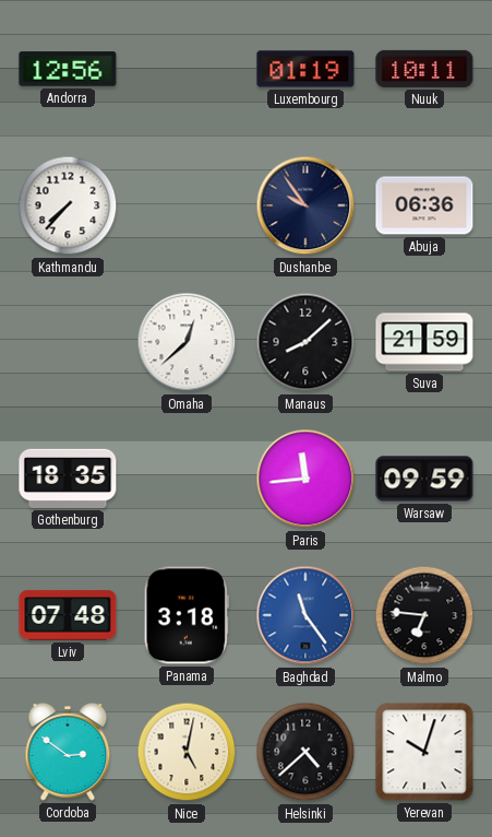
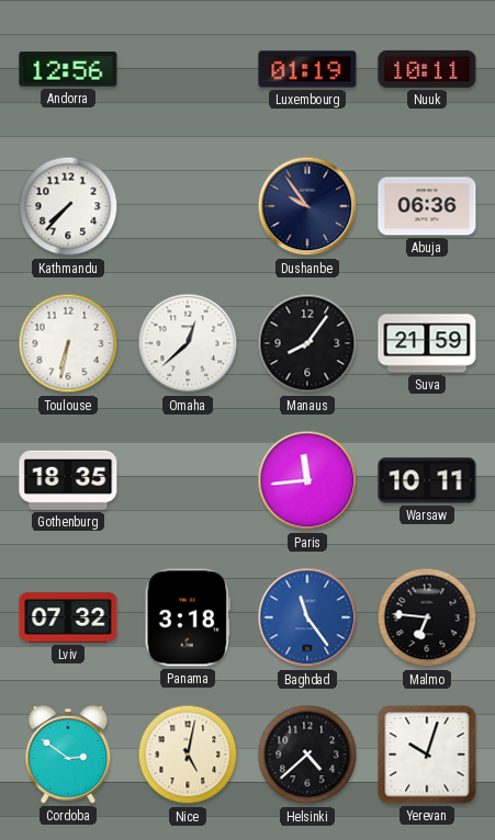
Toulouse: none -> 6:32
Manaus: 8:08 -> 8:06
Warsaw: 09:59 -> 10:11
Lviv: 07:48 -> 07:32
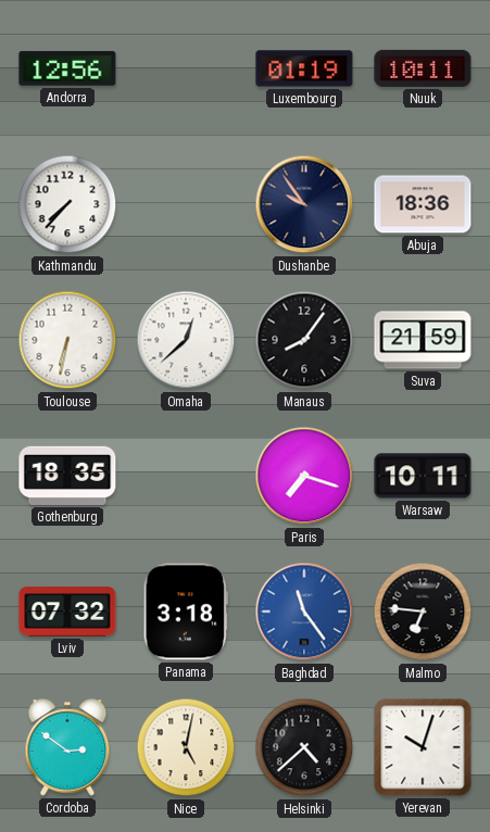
Abuja: 06:36 -> 18:36
Paris: 11:44 -> 7:18
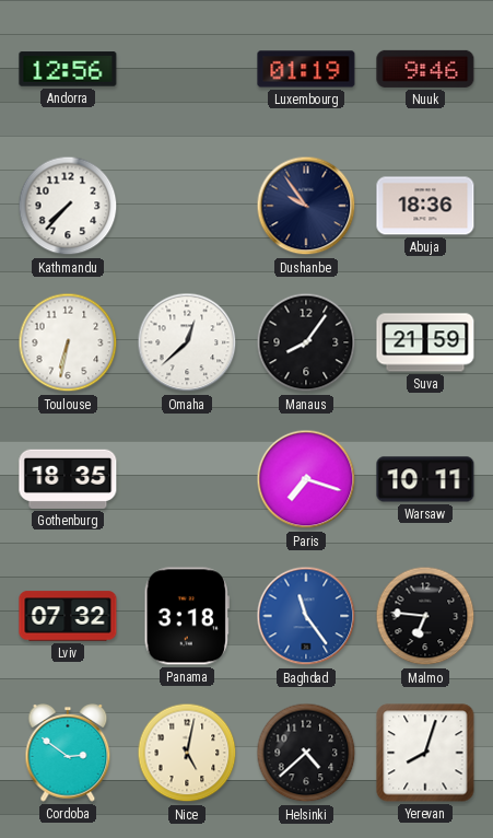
Nuuk: 10:11 -> 9:46
Yerevan: 10:03 -> 8:03
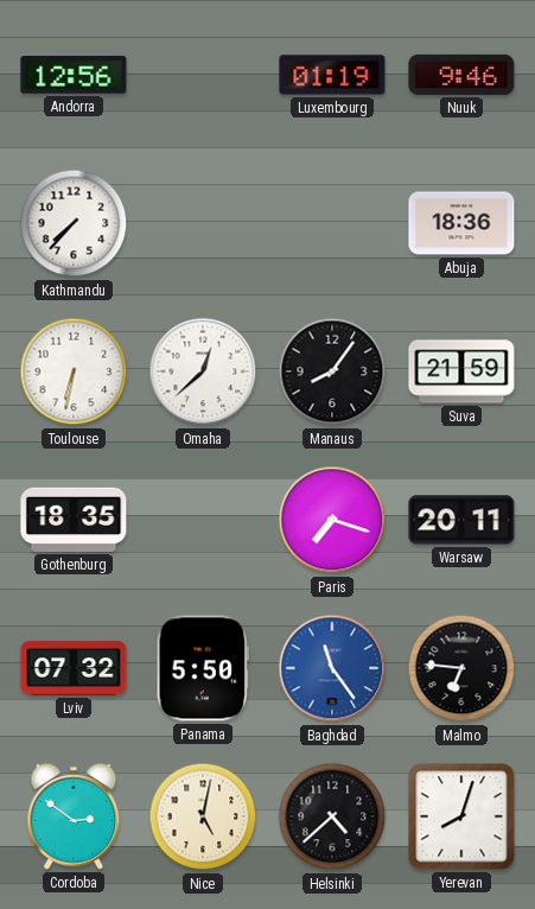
Dushanbe: 9:54 -> none
Warsaw: 10:11 -> 20:11
Panama: 3:18 -> 5:50
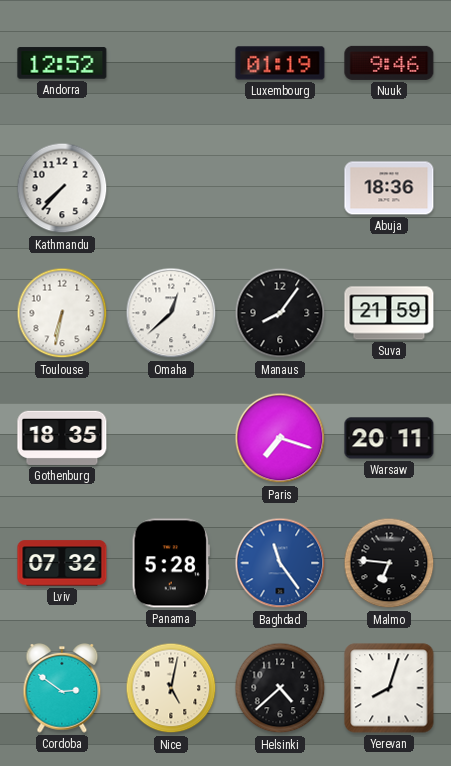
Andorra: 12:56 -> 12:52
Panama: 5:50 -> 5:28
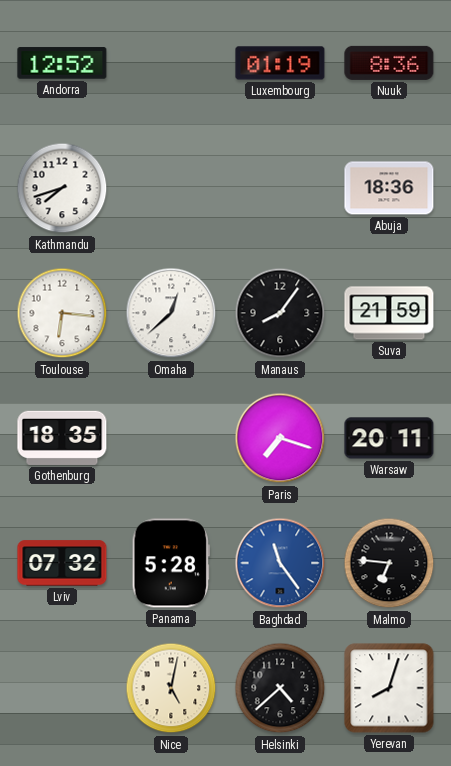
Nuuk: 9:46 -> 8:36
Kathmandu: 7:37 -> 7:42
Toulouse: 6:32 -> 6:16
Cordoba: 2:51 -> none
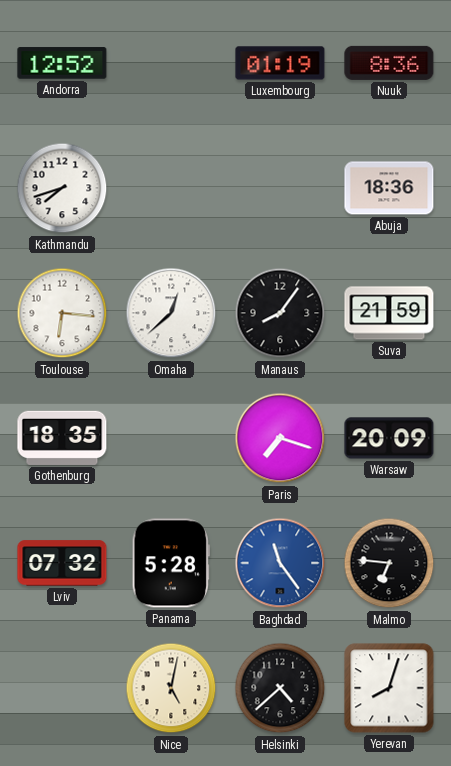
Warsaw: 20:11 -> 20:09
